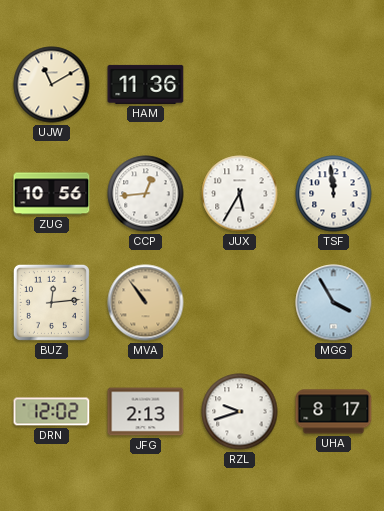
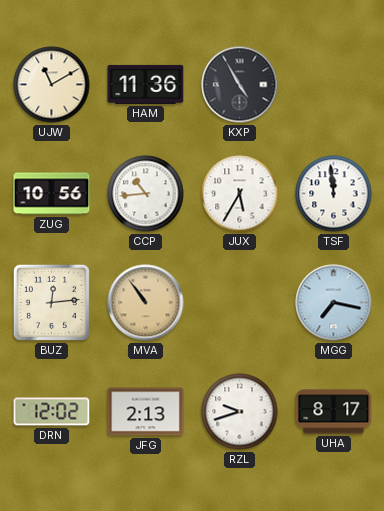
KXP: none -> 4:55
CCP: 12:44 -> 10:44
MGG: 3:55 -> 7:17
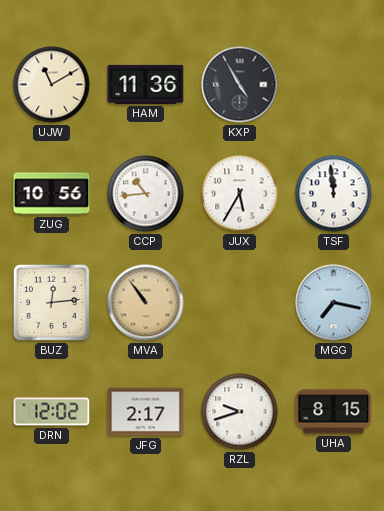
JFG: 2:13 -> 2:17
UHA: 8:17 -> 8:15
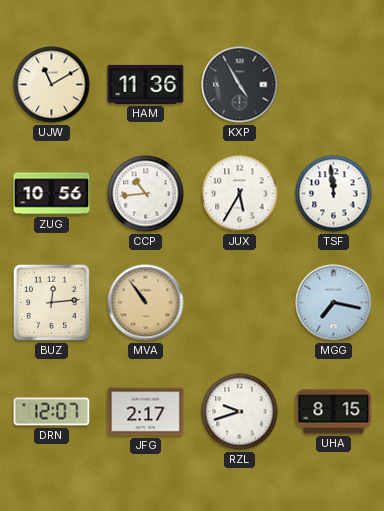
DRN: 12:02 -> 12:07
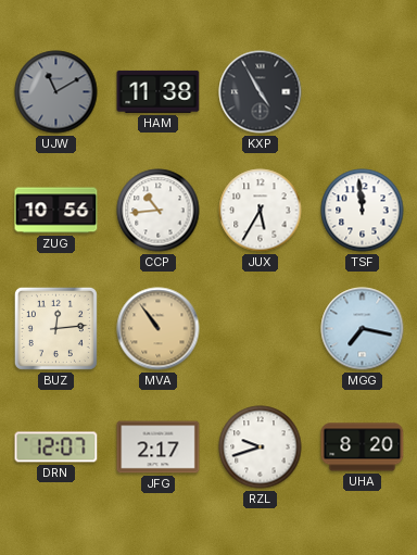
UJW dial: cream -> grey
HAM: 11:36 -> 11:38
UHA: 8:15 -> 8:20
